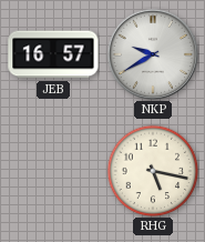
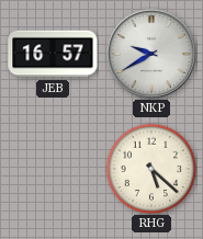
RHG: 5:17 -> 5:22
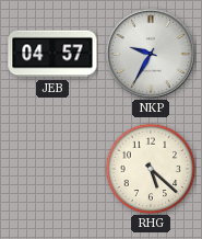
JEB: 16:57 -> 04:57
NKP: 9:40 -> 9:35
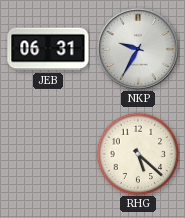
JEB: 04:57 -> 06:31
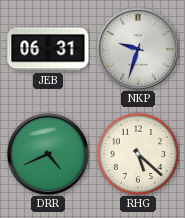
NKP: 9:35 -> 9:33
DRR: none -> 4:41
